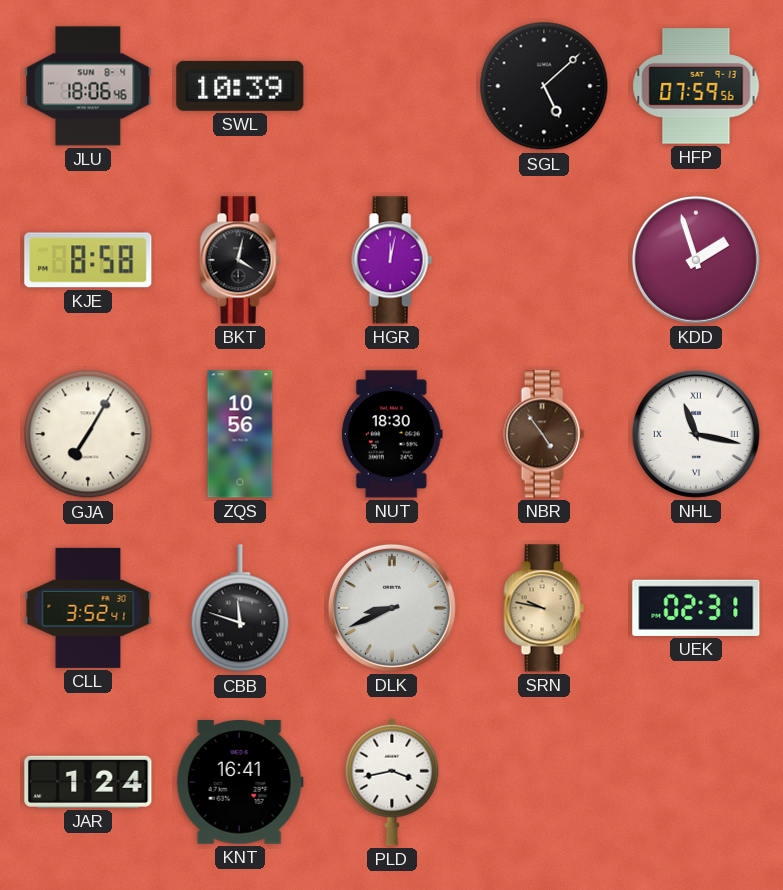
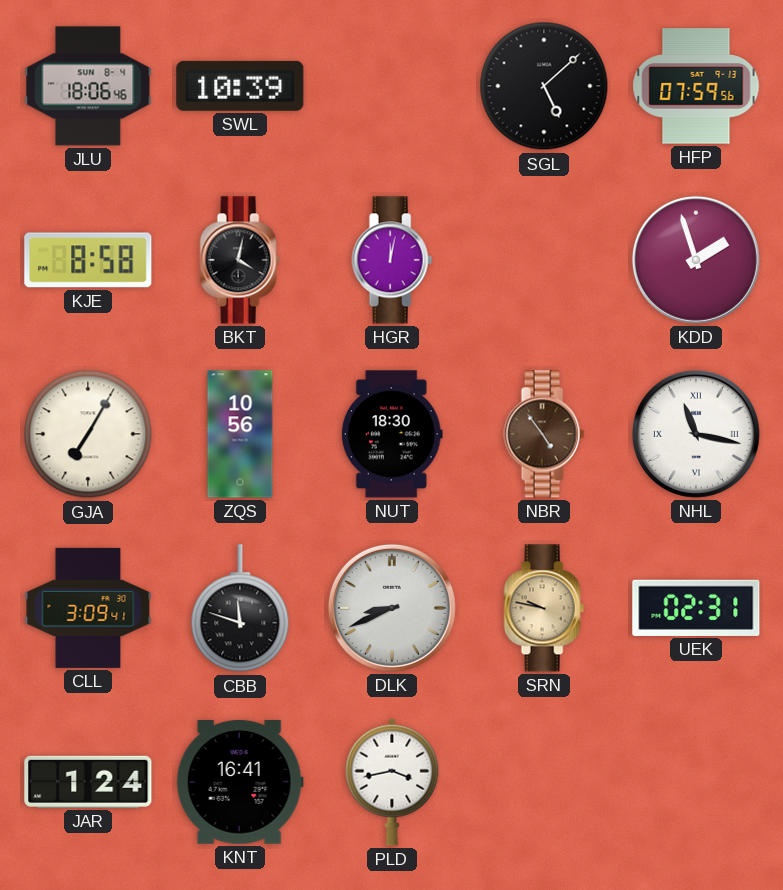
CLL: 3:52 -> 3:09
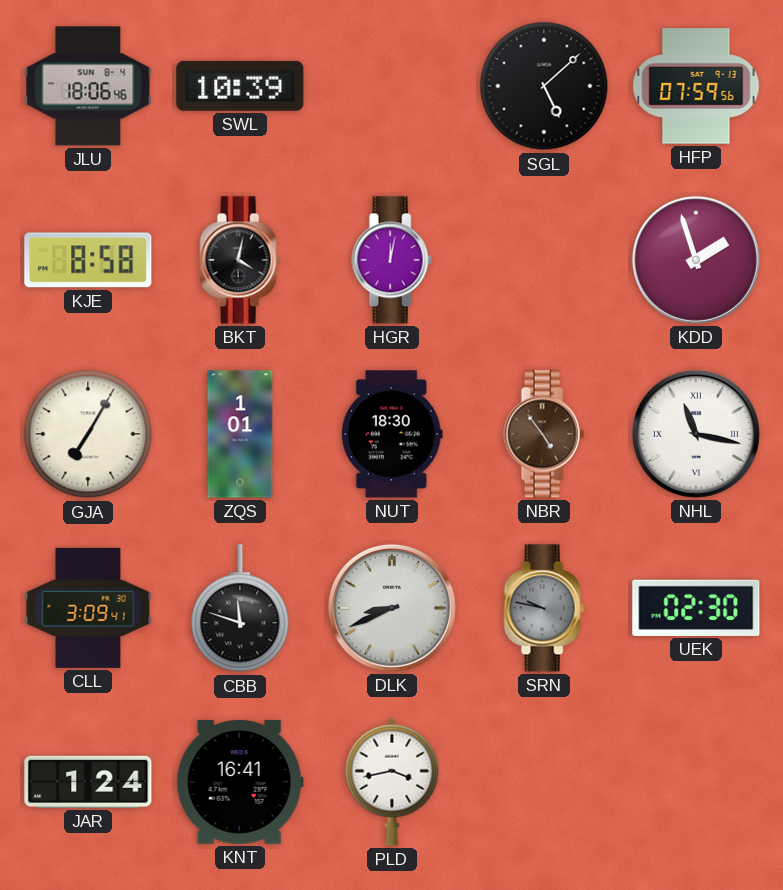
ZQS: 10:56 -> 1:01
SRN dial: champagne -> grey
UEK: 02:31 -> 02:30
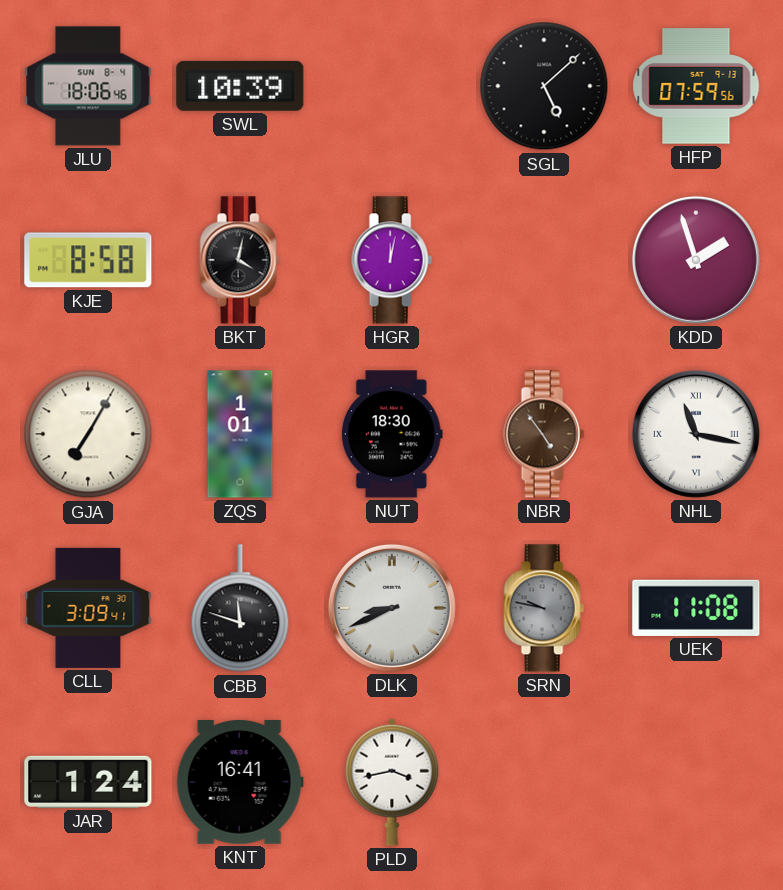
UEK: 02:30 -> 11:08
